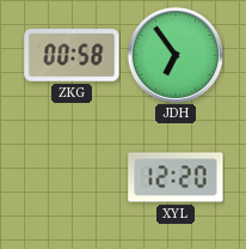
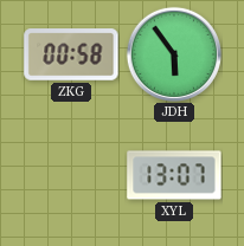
JDH: 6:54 -> 5:54
XYL: 12:20 -> 13:07
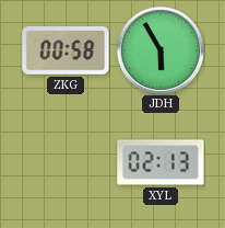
JDH: 5:54 -> 5:55
XYL: 13:07 -> 02:13
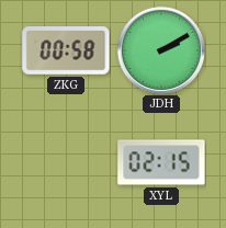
JDH: 5:55 -> 2:10
XYL: 02:13 -> 02:15
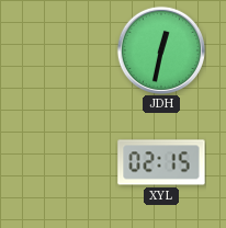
ZKG: 00:58 -> none
JDH: 2:10 -> 12:32
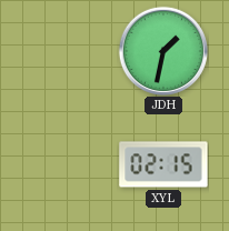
JDH: 12:32 -> 1:32
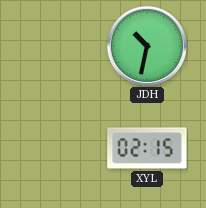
JDH: 1:32 -> 10:32
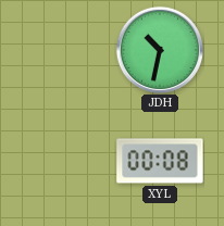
XYL: 02:15 -> 00:08
